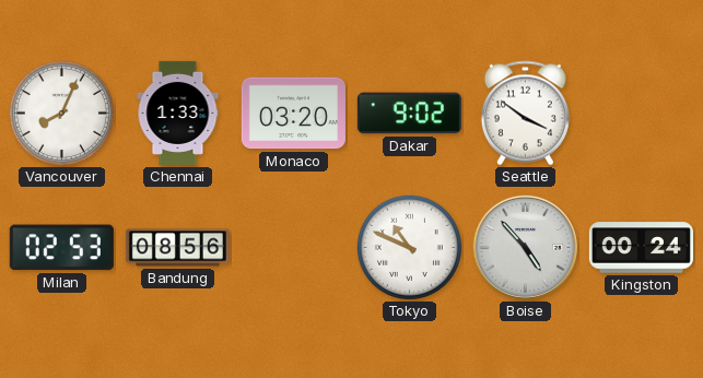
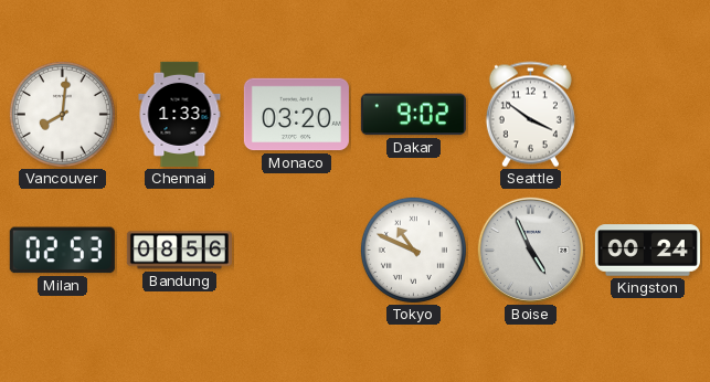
Vancouver: 8:04 -> 8:01
Boise: 4:53 -> 4:56
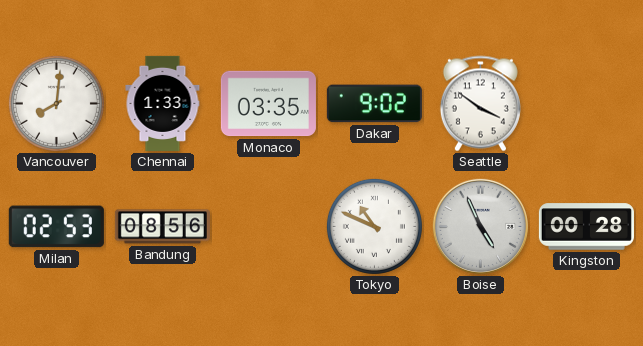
Monaco: 03:20 -> 03:35
Kingston: 00:24 -> 00:28
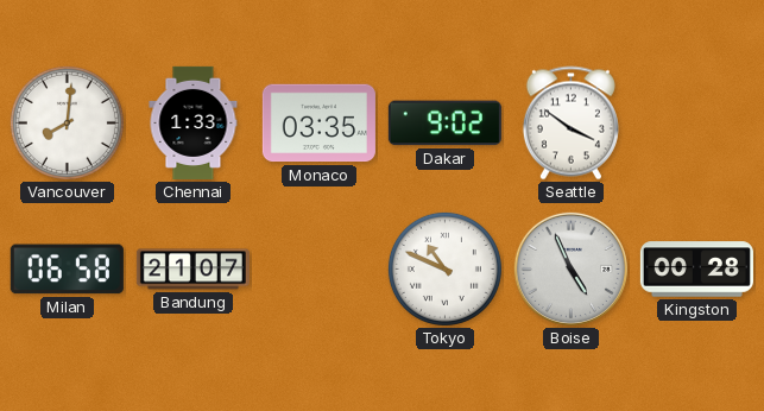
Milan: 02:53 -> 06:58
Bandung: 08:56 -> 21:07
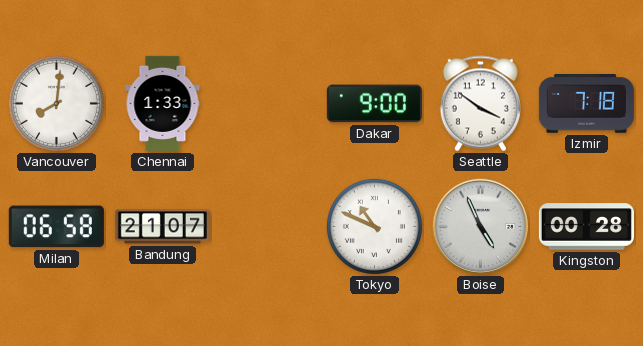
Monaco: 03:35 -> none
Dakar: 9:02 -> 9:00
Izmir: none -> 7:18
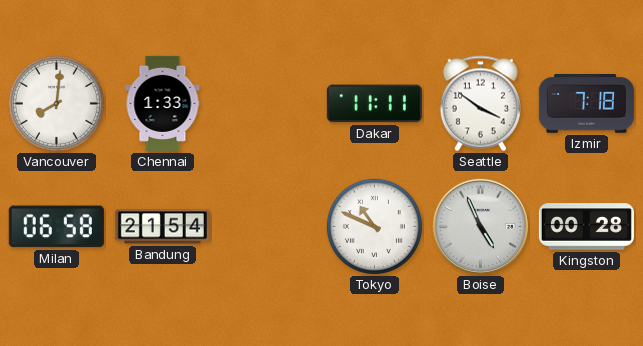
Dakar: 9:00 -> 11:11
Bandung: 21:07 -> 21:54
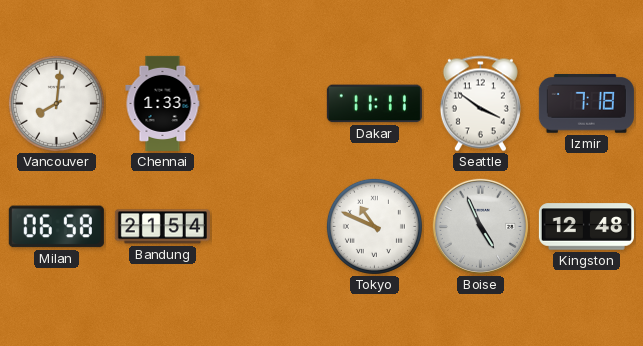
Kingston: 00:28 -> 12:48
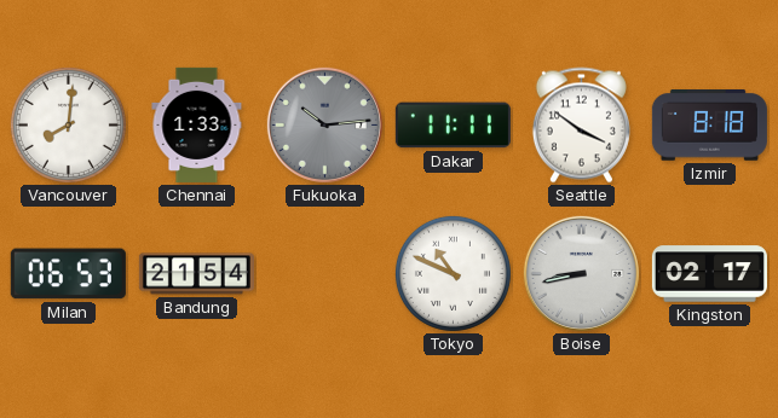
Fukuoka: none -> 10:14
Izmir: 7:18 -> 8:18
Milan: 06:58 -> 06:53
Boise: 4:56 -> 8:43
Kingston: 12:48 -> 02:17
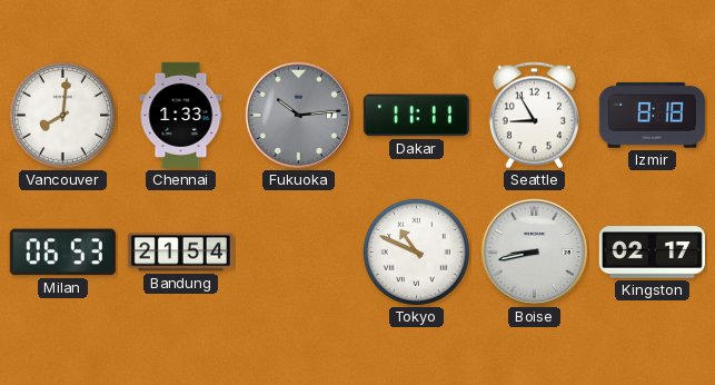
Seattle: 3:51 -> 8:55
